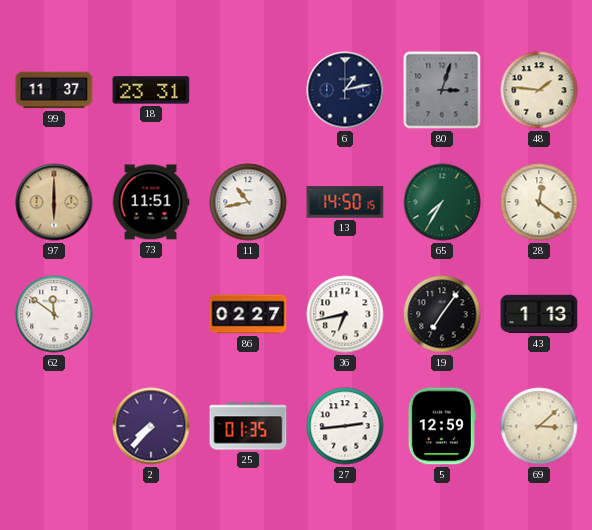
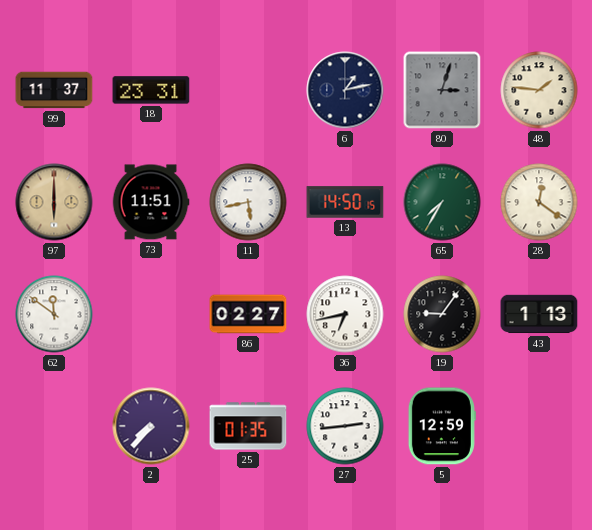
11: 10:43 -> 5:43
19: 7:06 -> 9:06
69: 3:08 -> none
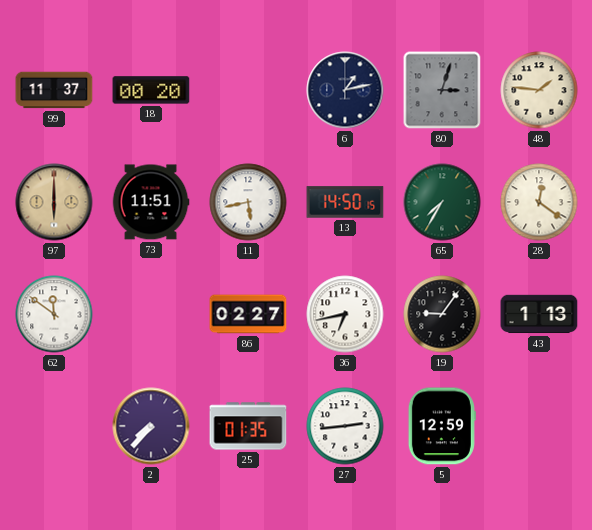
18: 23:31 -> 00:20
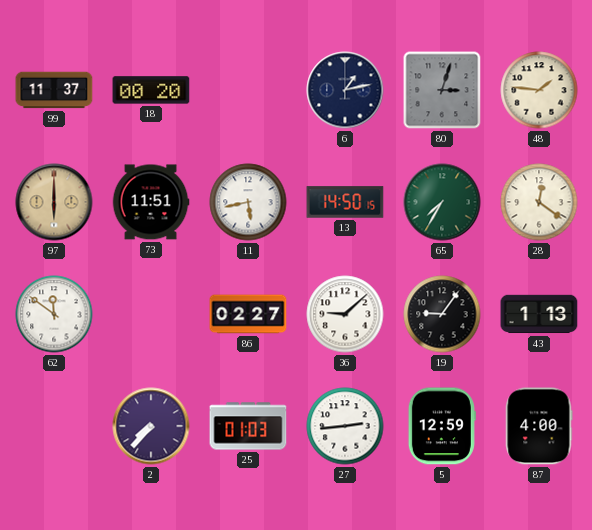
36: 6:43 -> 9:08
25: 01:35 -> 01:03
87: none -> 4:00
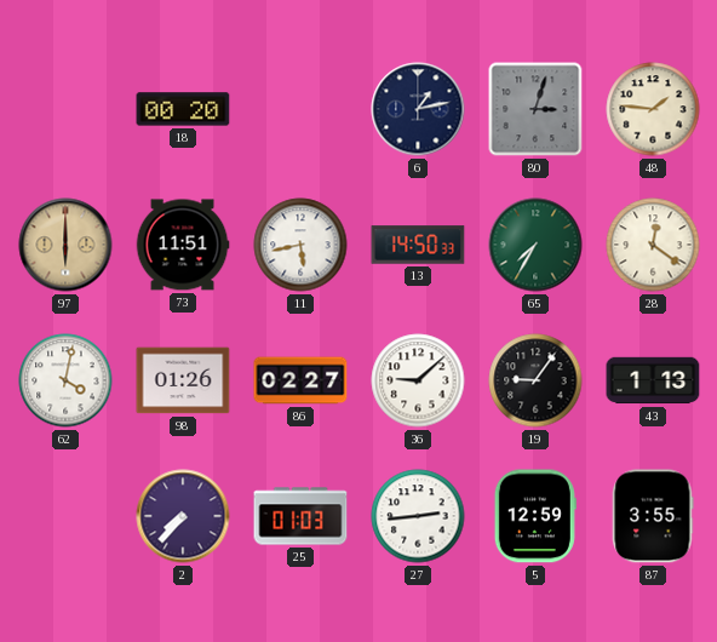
99: 11:37 -> none
13: 14:50:15 -> 14:50:33
62: 11:51 -> 4:02
98: none -> 01:26
87: 4:00 -> 3:55
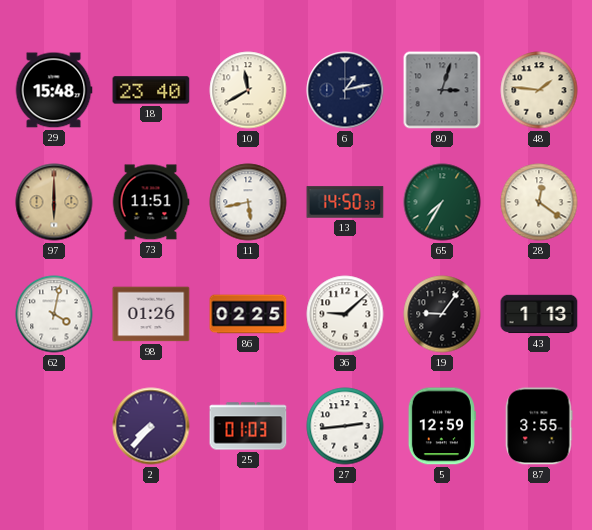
29: none -> 15:48
18: 00:20 -> 23:40
10: none -> 11:40
86: 02:27 -> 02:25
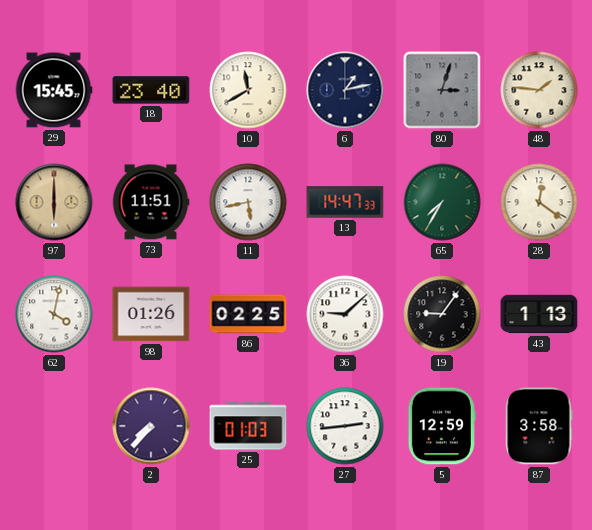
29: 15:48 -> 15:45
13: 14:50 -> 14:47
87: 3:55 -> 3:58
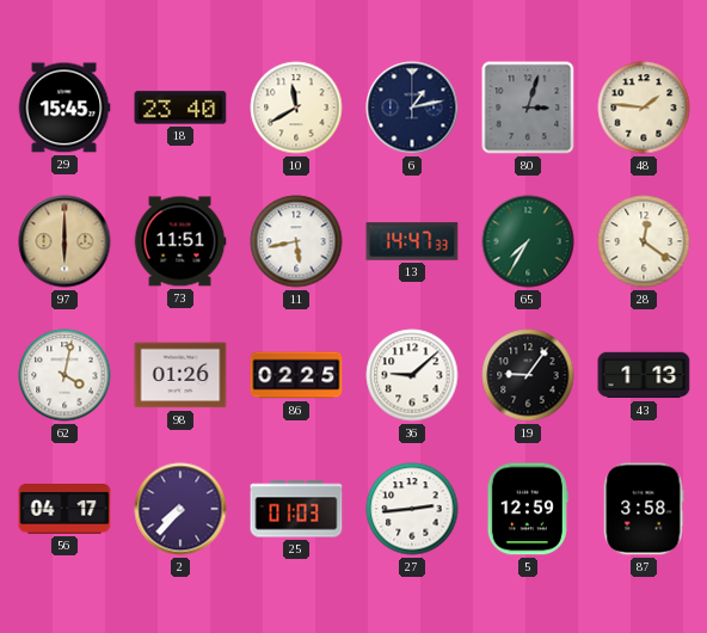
56: none -> 04:17
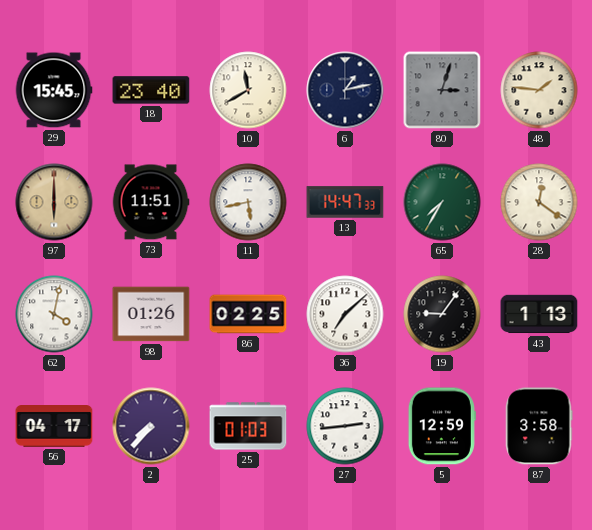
36: 9:08 -> 7:08
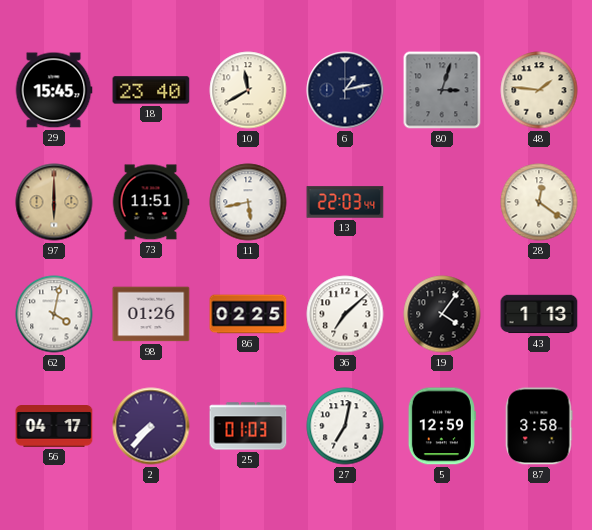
13: 14:47 -> 22:03
65: 7:35 -> none
19: 9:06 -> 4:06
27: 2:44 -> 7:02
